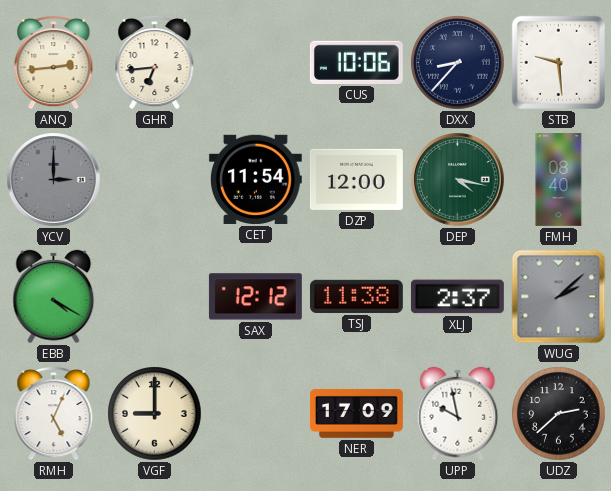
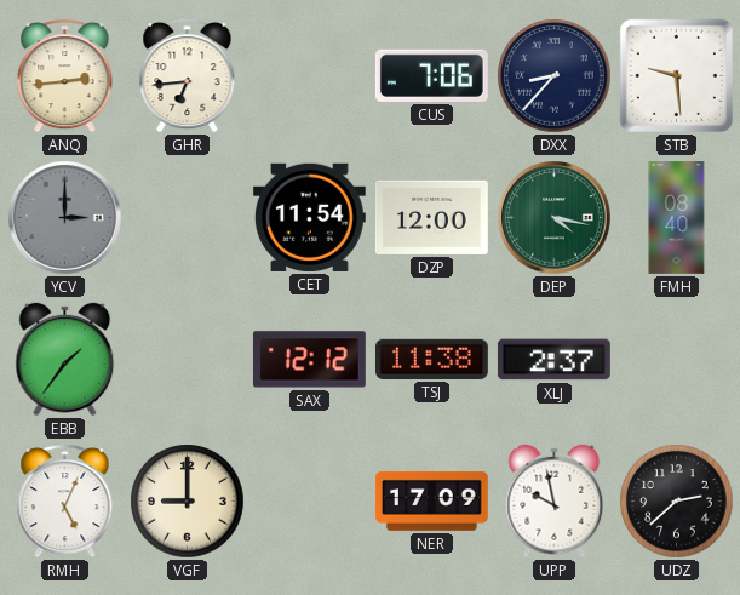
CUS: 10:06 -> 7:06
EBB: 4:20 -> 1:36
WUG: 2:08 -> none
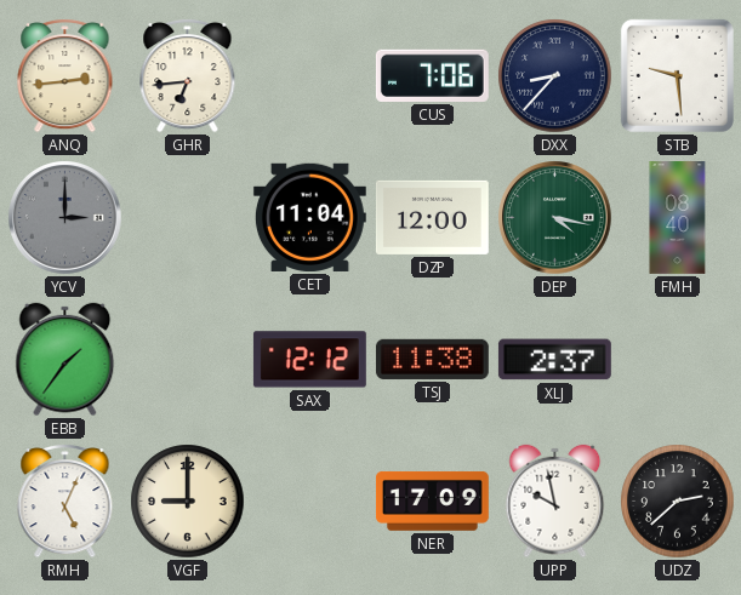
CET: 11:54 -> 11:04
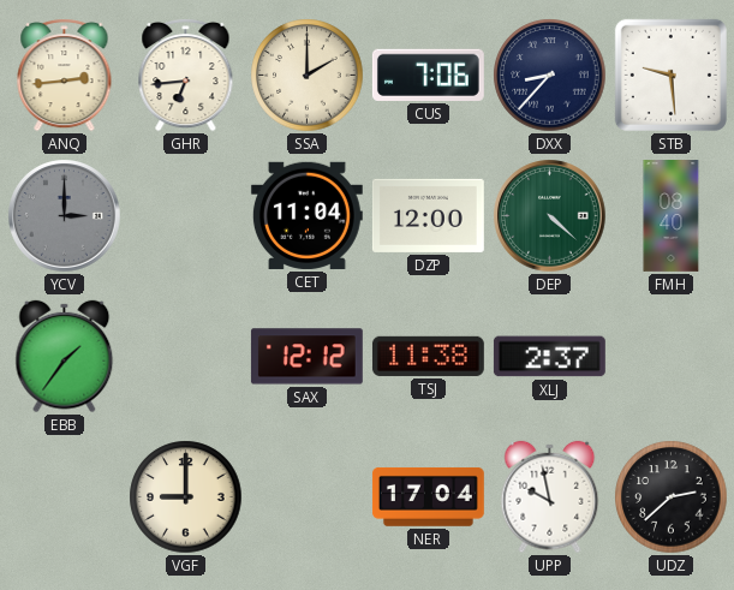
SSA: none -> 2:00
DEP: 4:17 -> 4:22
RMH: 5:04 -> none
NER: 17:09 -> 17:04
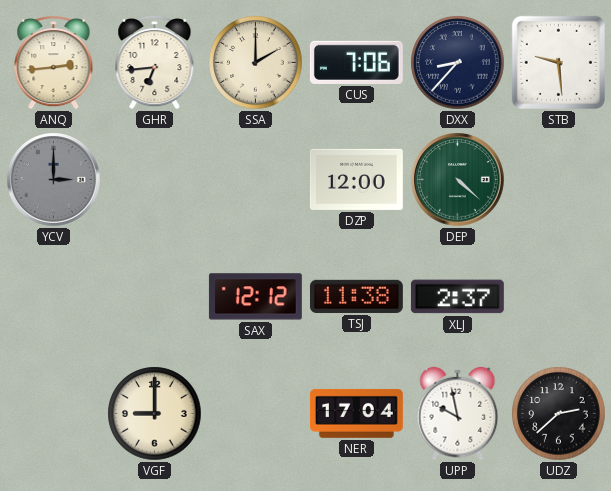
CET: 11:04 -> none
FMH: 08:40 -> none
EBB: 1:36 -> none
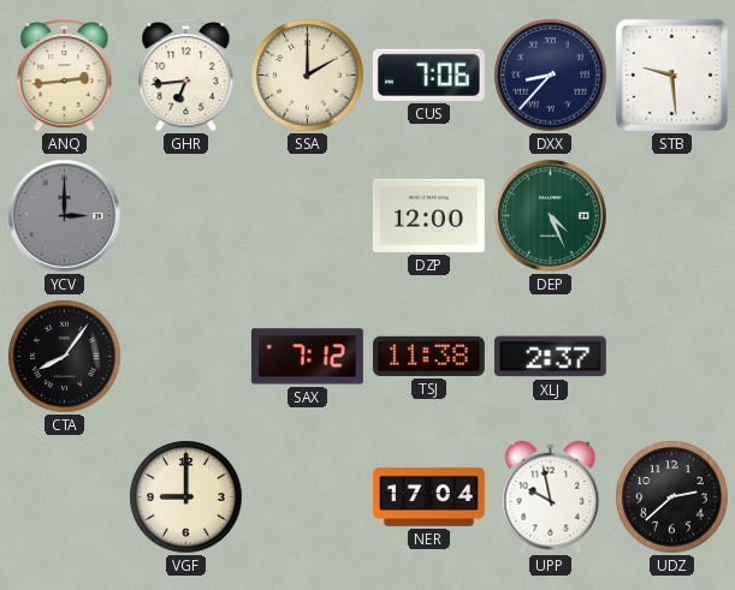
DEP: 4:22 -> 4:26
CTA: none -> 8:06
SAX: 12:12 -> 7:12
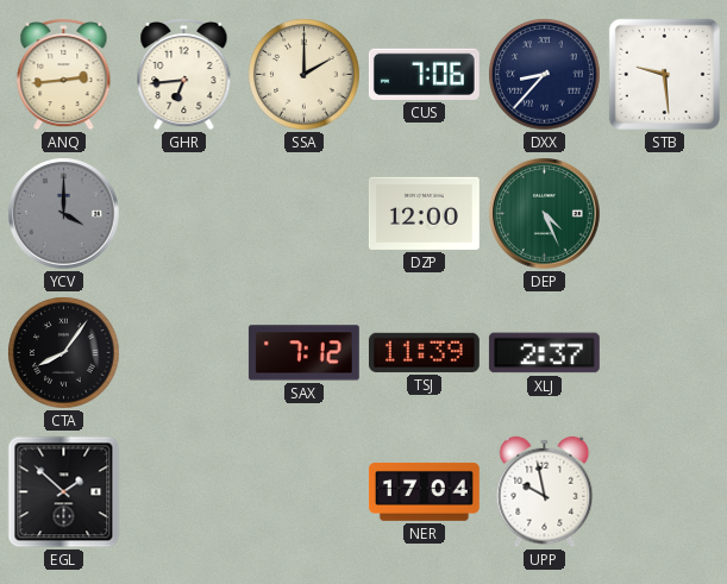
YCV: 3:00 -> 4:00
TSJ: 11:38 -> 11:39
EGL: none -> 1:52
VGF: 9:00 -> none
UDZ: 2:38 -> none
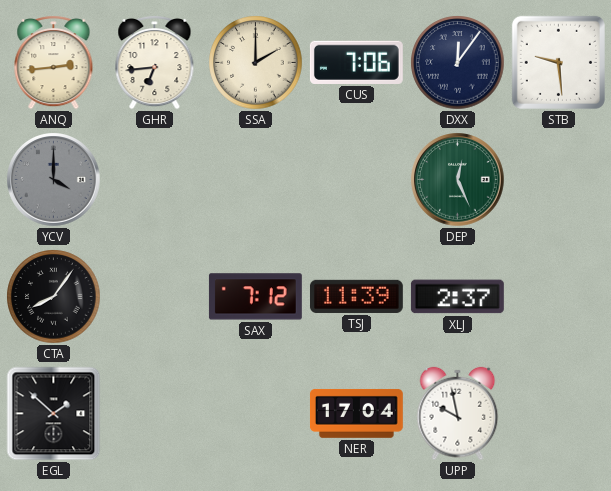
DXX: 8:37 -> 12:06
DZP: 12:00 -> none
DEP: 4:26 -> 12:26
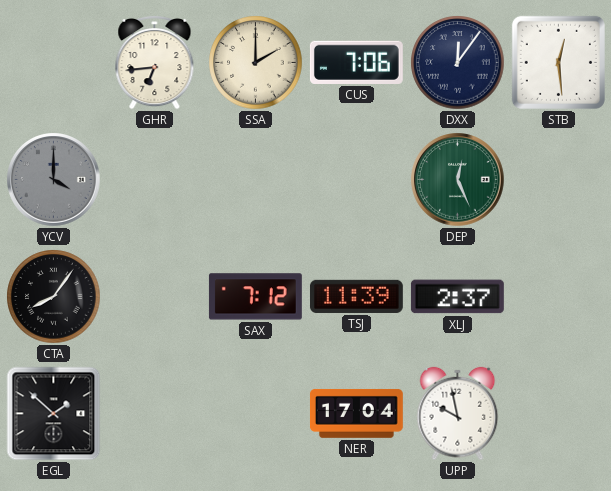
ANQ: 2:44 -> none
STB: 9:29 -> 12:29
